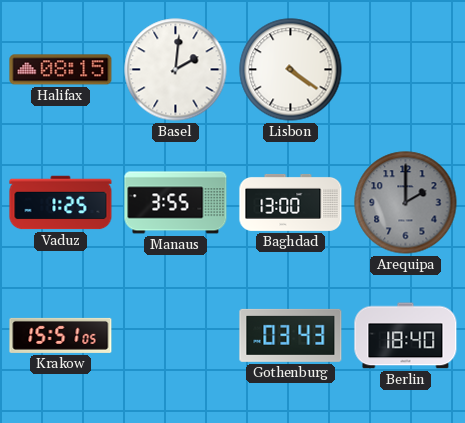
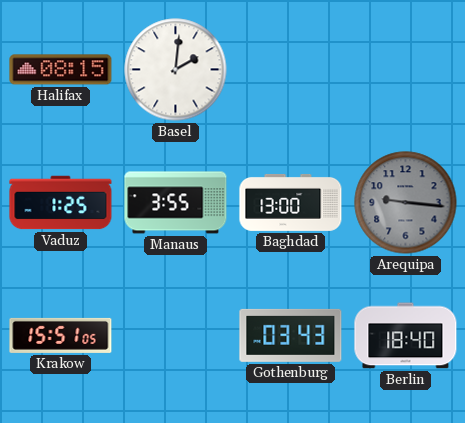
Lisbon: 4:21 -> none
Arequipa: 2:00 -> 9:16
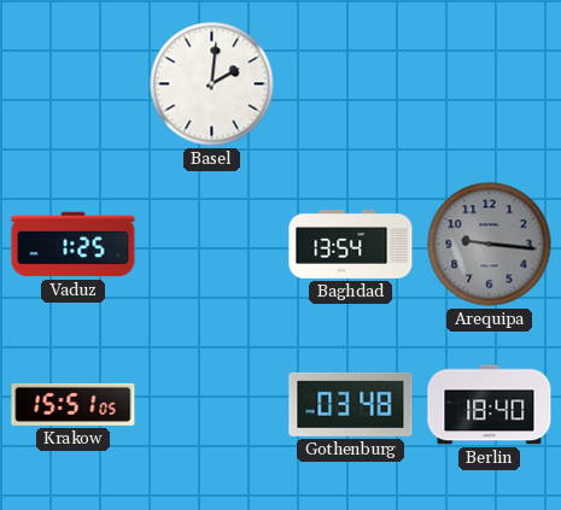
Halifax: 08:15 -> none
Manaus: 3:55 -> none
Baghdad: 13:00 -> 13:54
Gothenburg: 03:43 -> 03:48
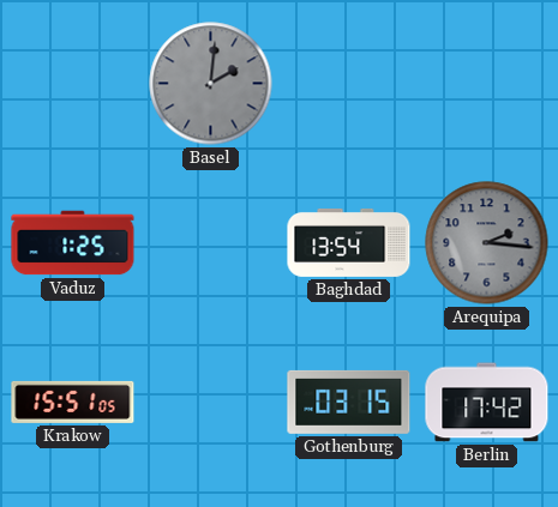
Basel dial: white -> grey
Arequipa: 9:16 -> 2:16
Gothenburg: 03:48 -> 03:15
Berlin: 18:40 -> 17:42
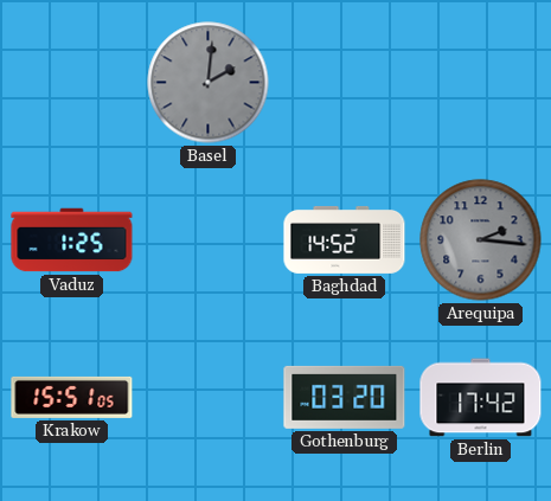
Baghdad: 13:54 -> 14:52
Gothenburg: 03:15 -> 03:20
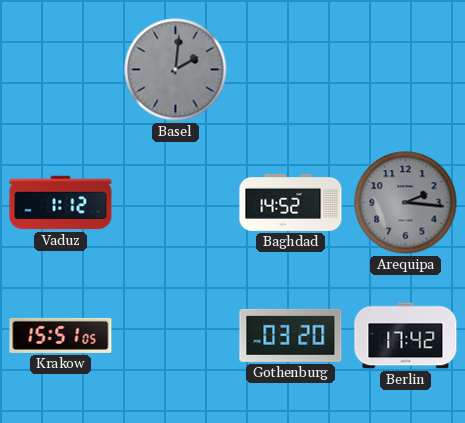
Vaduz: 1:25 -> 1:12
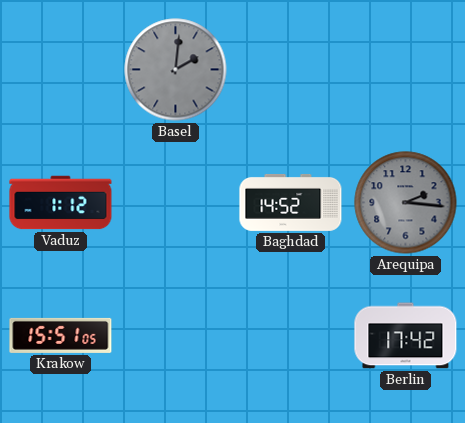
Gothenburg: 03:20 -> none
